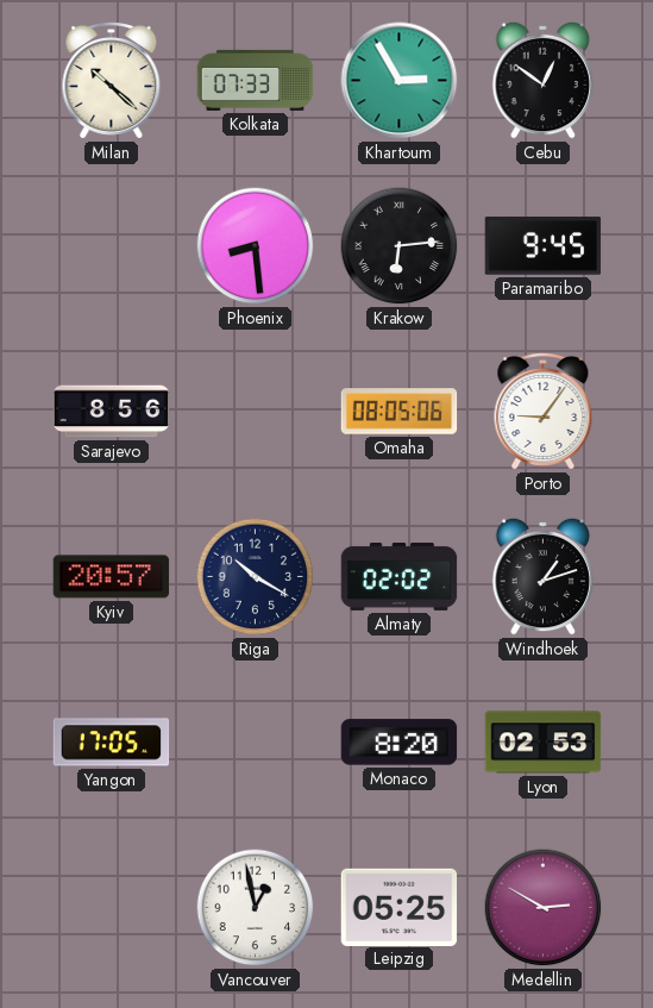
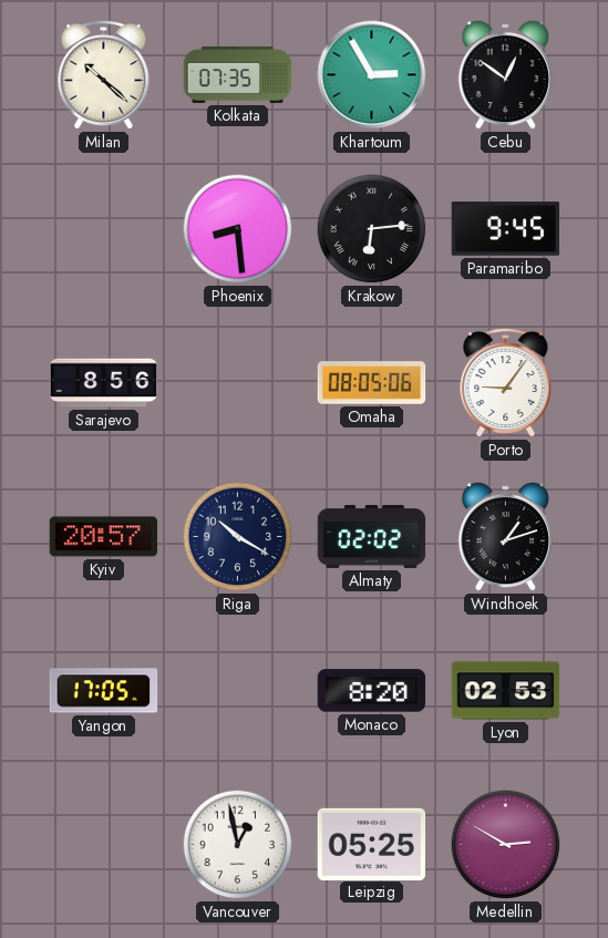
Kolkata: 07:33 -> 07:35
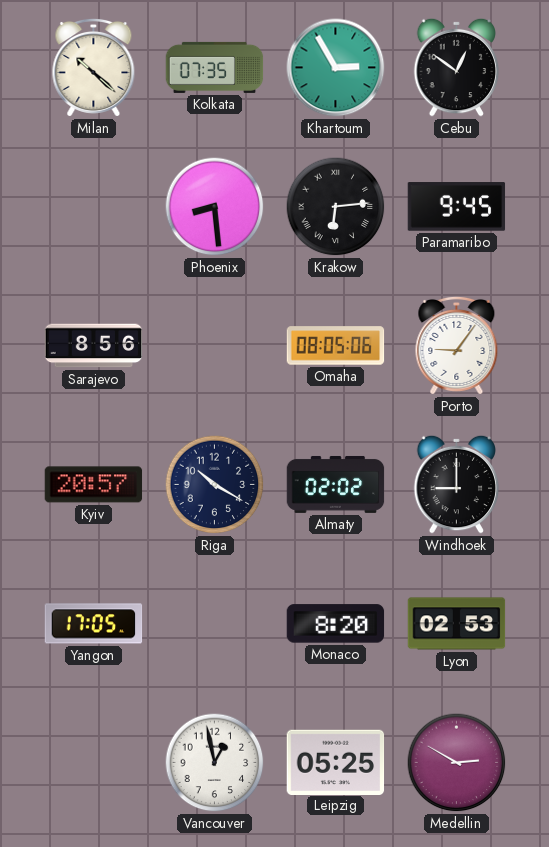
Windhoek: 1:12 -> 9:00
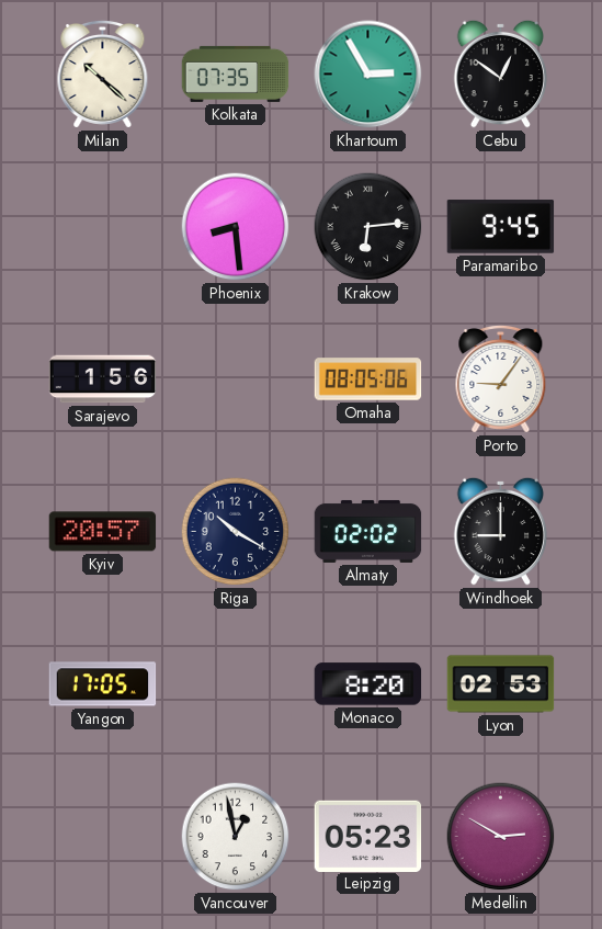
Sarajevo: 8:56 -> 1:56
Leipzig: 05:25 -> 05:23
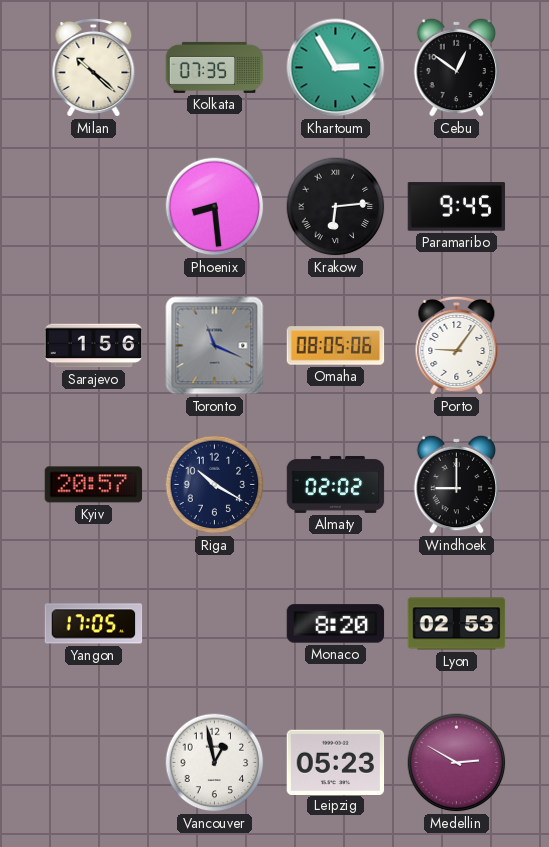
Toronto: none -> 11:19
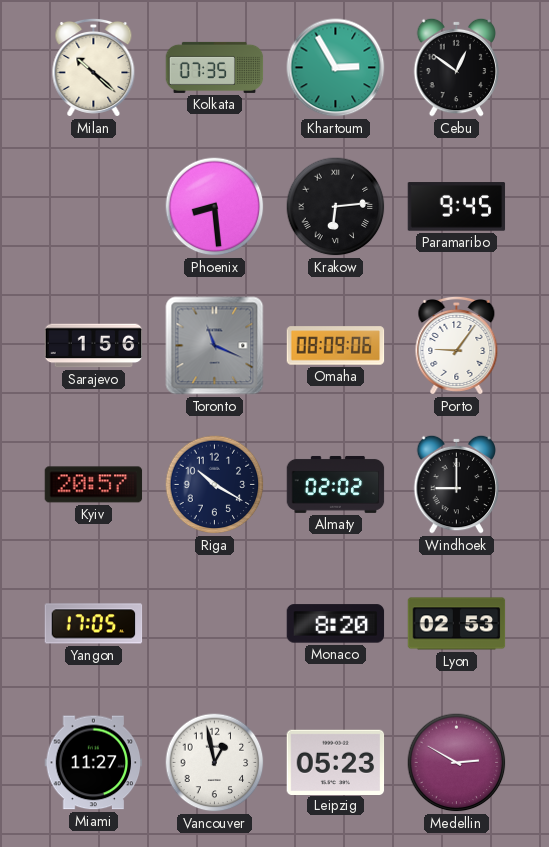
Omaha: 08:05 -> 08:09
Miami: none -> 11:27
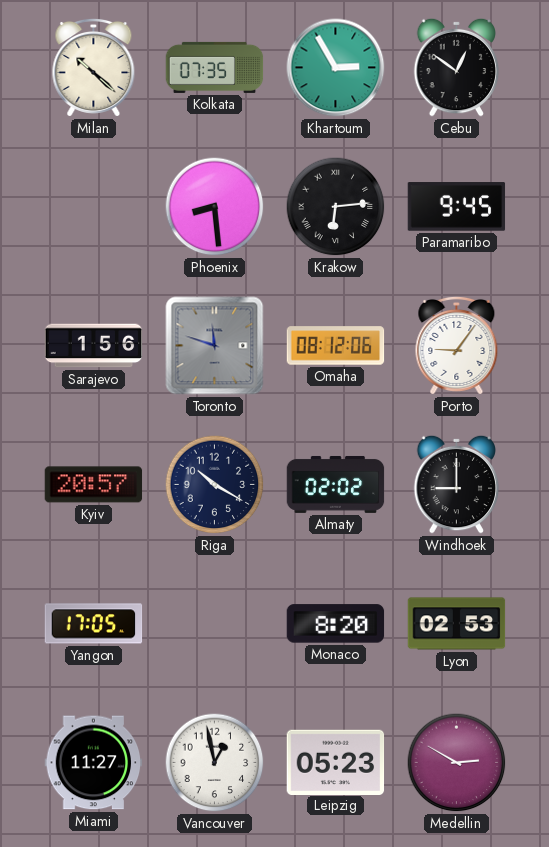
Toronto: 11:19 -> 11:48
Omaha: 08:09 -> 08:12
